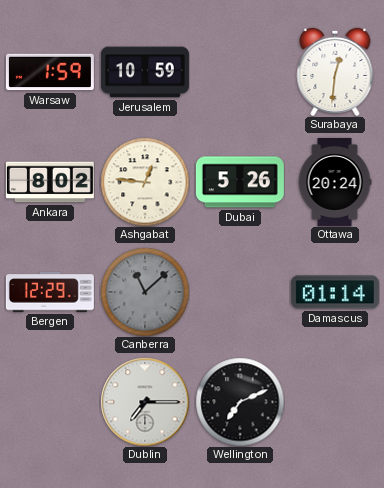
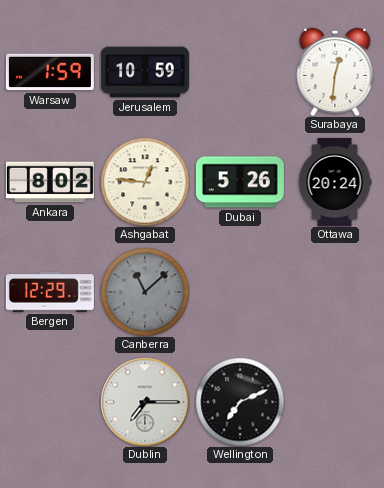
Damascus: 01:14 -> none
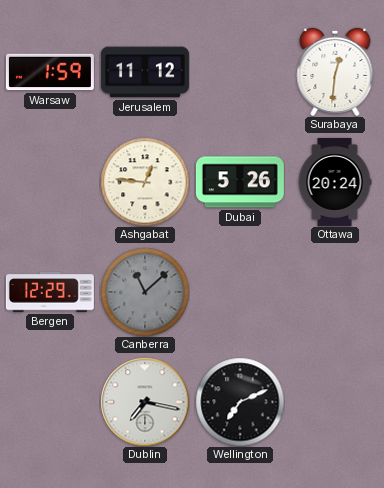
Jerusalem: 10:59 -> 11:12
Ankara: 8:02 -> none
Dublin: 7:15 -> 7:17
